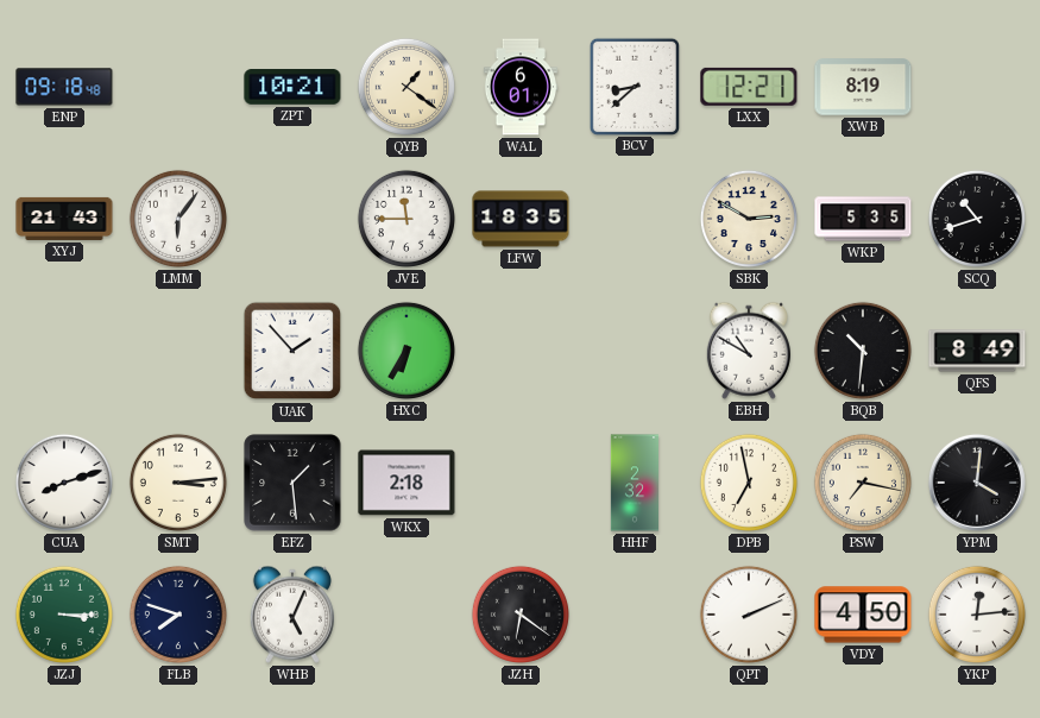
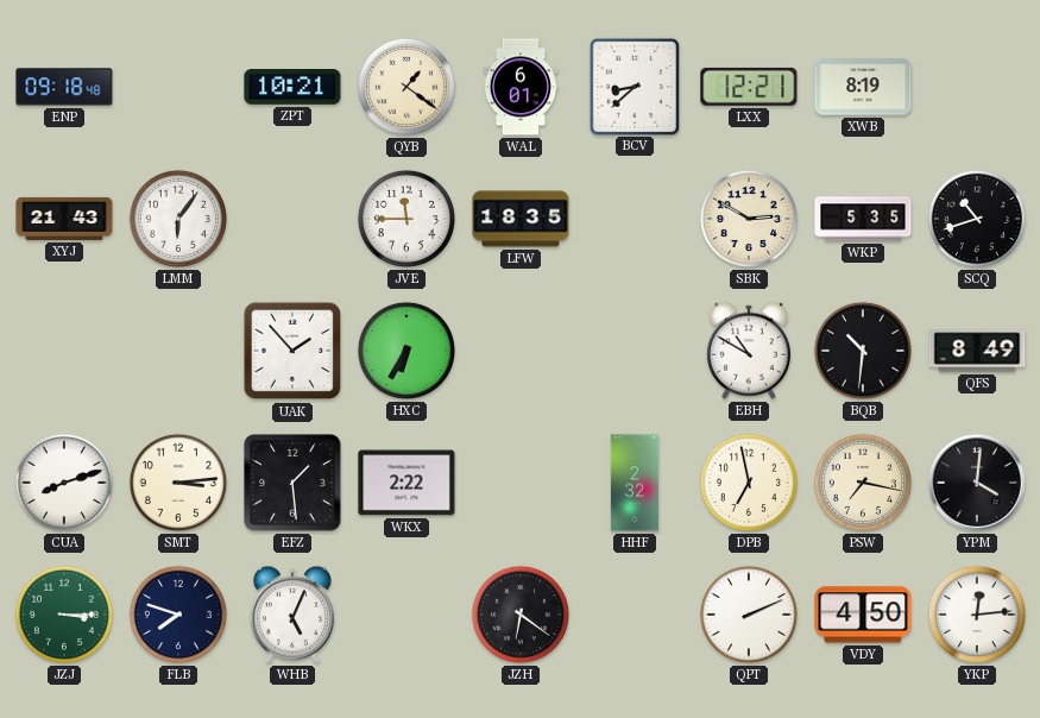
WKX: 2:18 -> 2:22
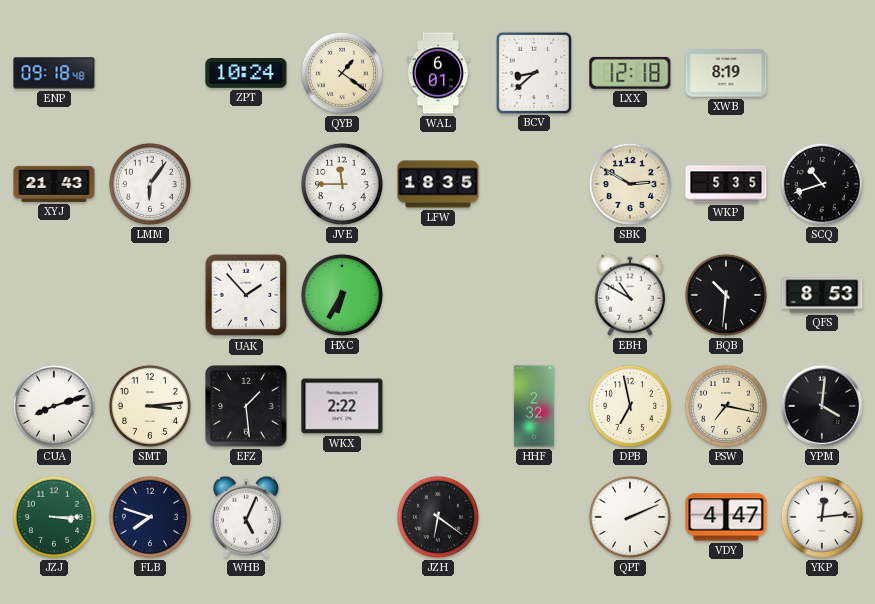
ZPT: 10:21 -> 10:24
LXX: 12:21 -> 12:18
QFS: 8:49 -> 8:53
VDY: 4:50 -> 4:47
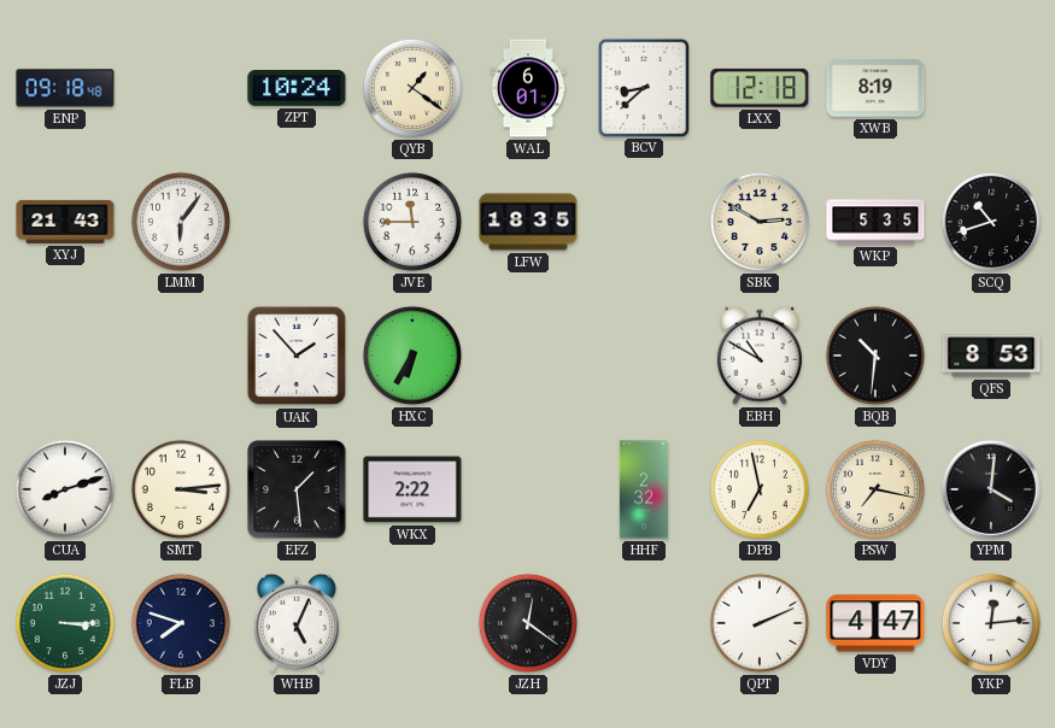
JZH: 6:21 -> 12:21
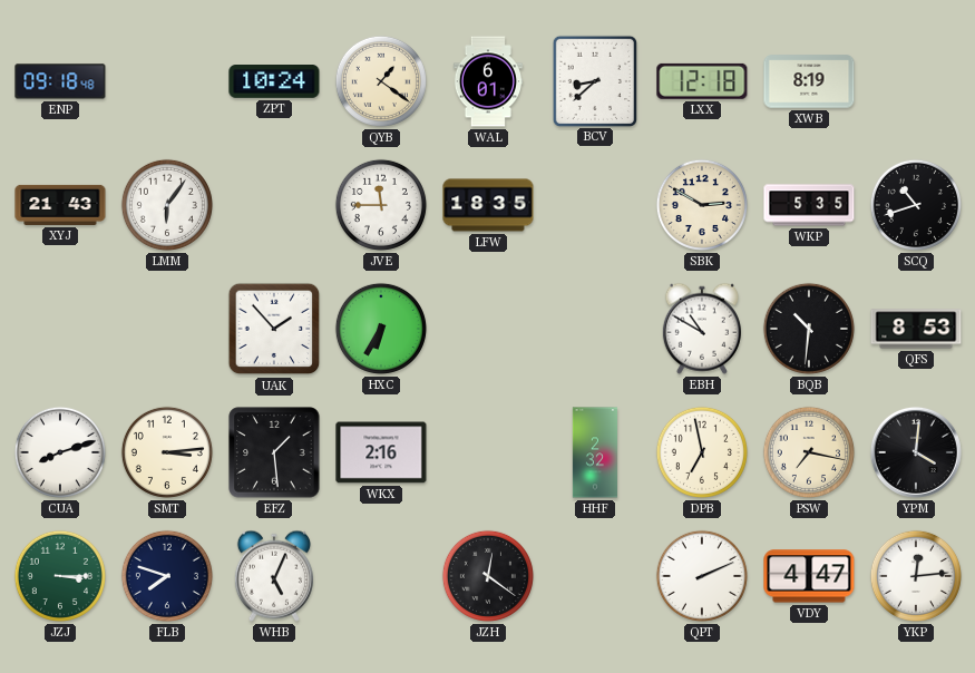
WKX: 2:22 -> 2:16
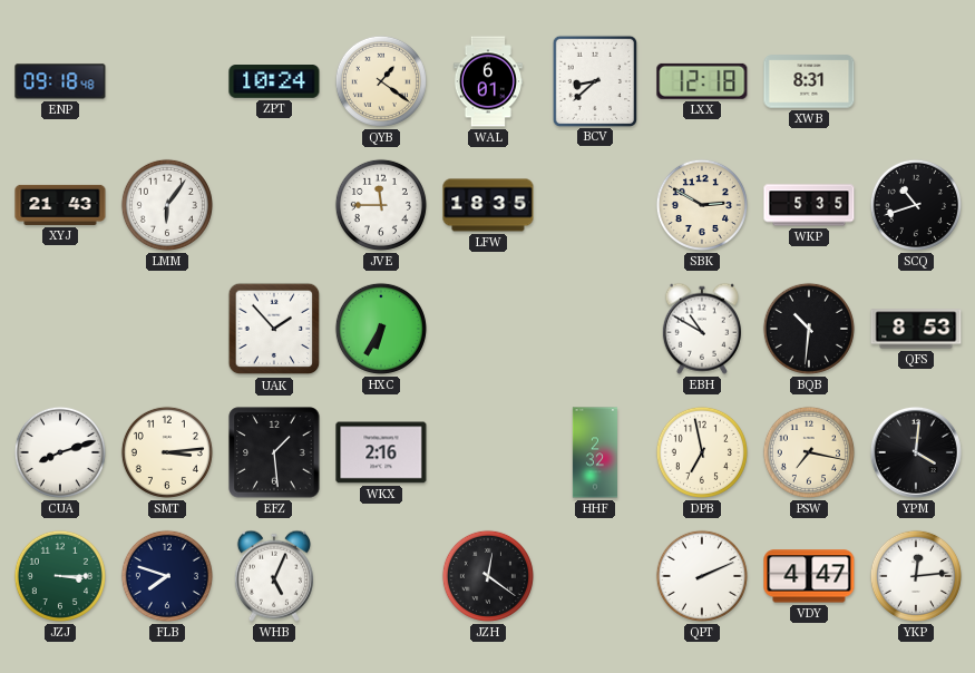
XWB: 8:19 -> 8:31
